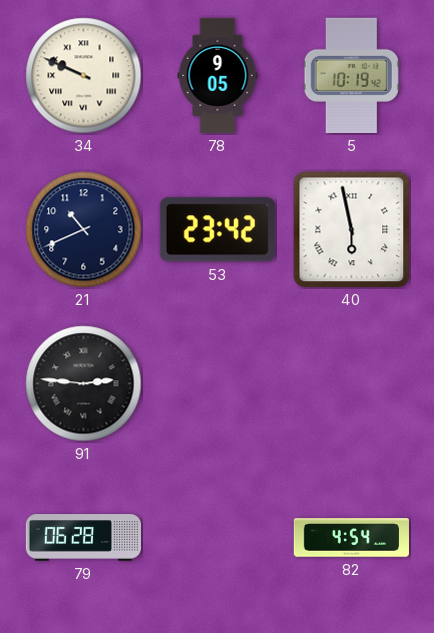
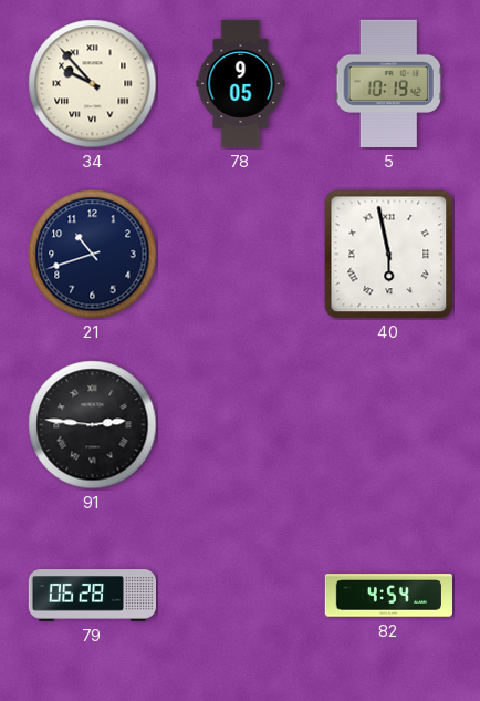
34: 9:49 -> 9:53
21: 10:41 -> 10:42
53: 23:42 -> none
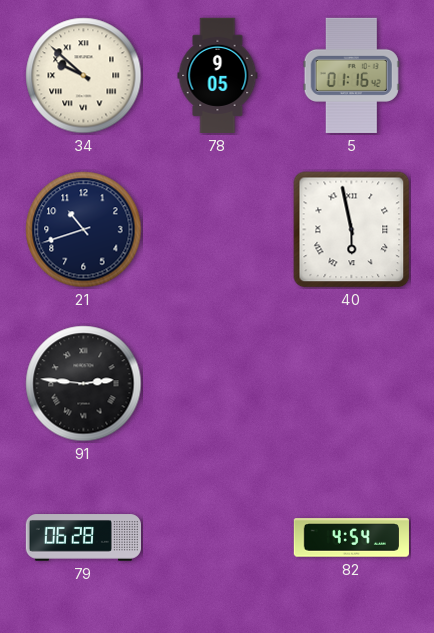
34: 9:53 -> 9:52
5: 10:19 -> 01:16
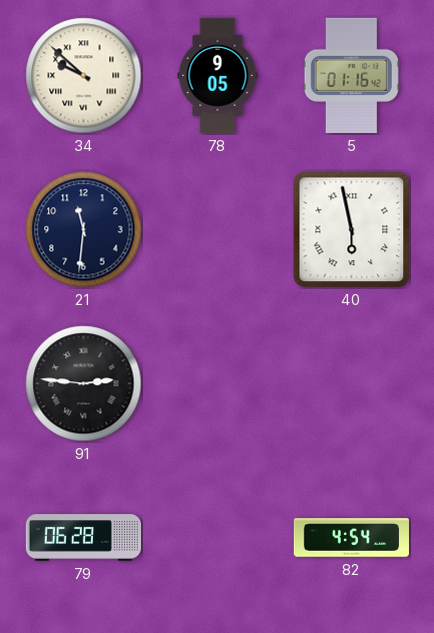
21: 10:42 -> 11:31
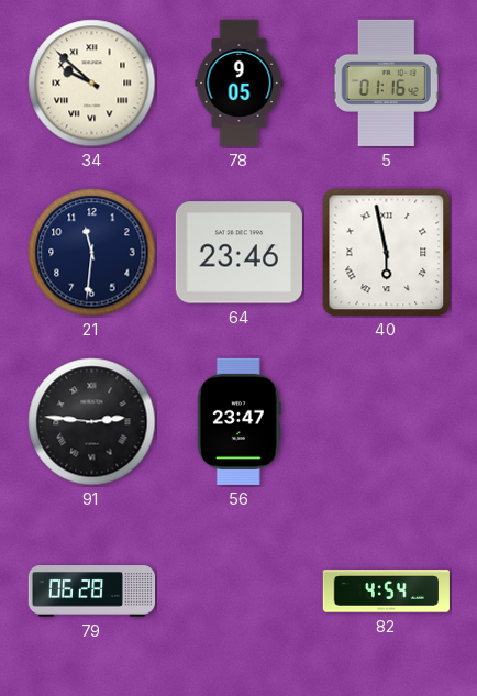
64: none -> 23:46
56: none -> 23:47
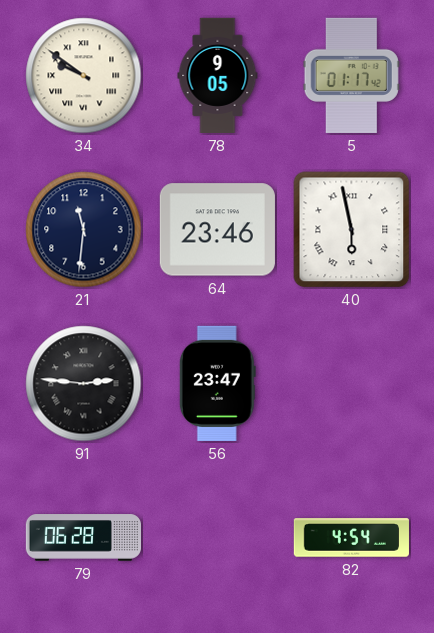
34: 9:52 -> 9:51
5: 01:16 -> 01:17
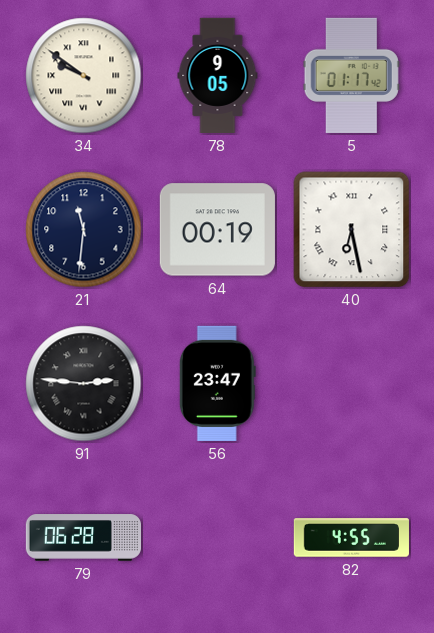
64: 23:46 -> 00:19
40: 5:58 -> 6:28
82: 4:54 -> 4:55
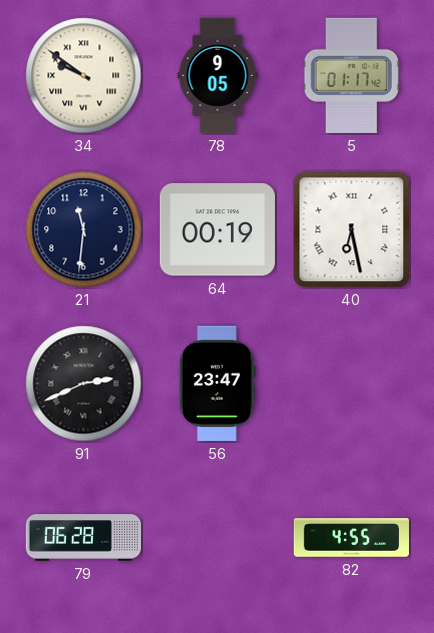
91: 2:46 -> 2:41
